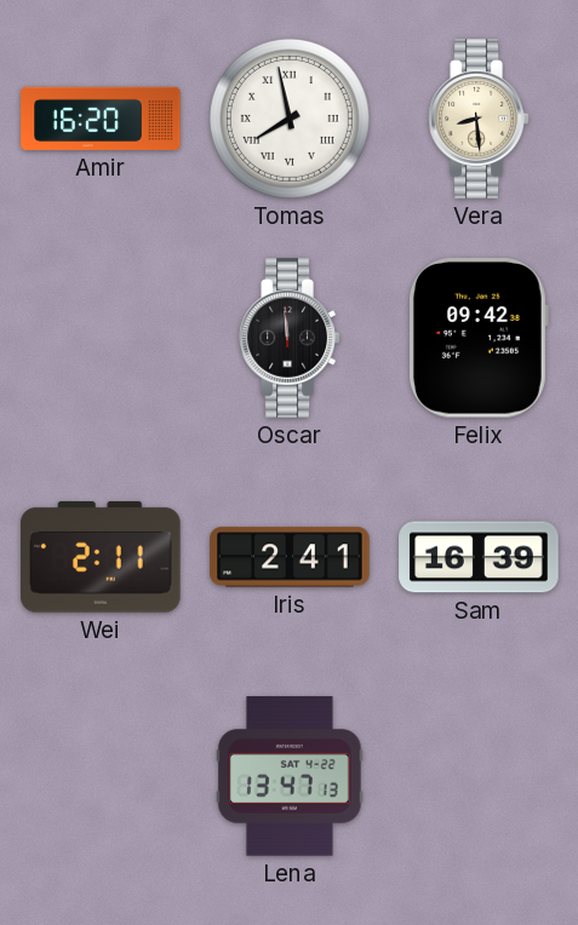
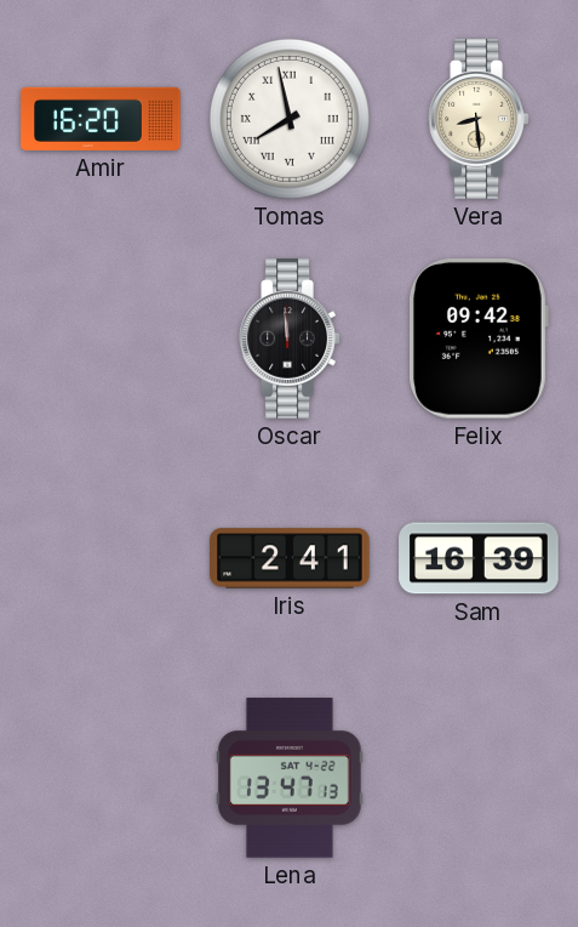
Wei: 2:11 -> none
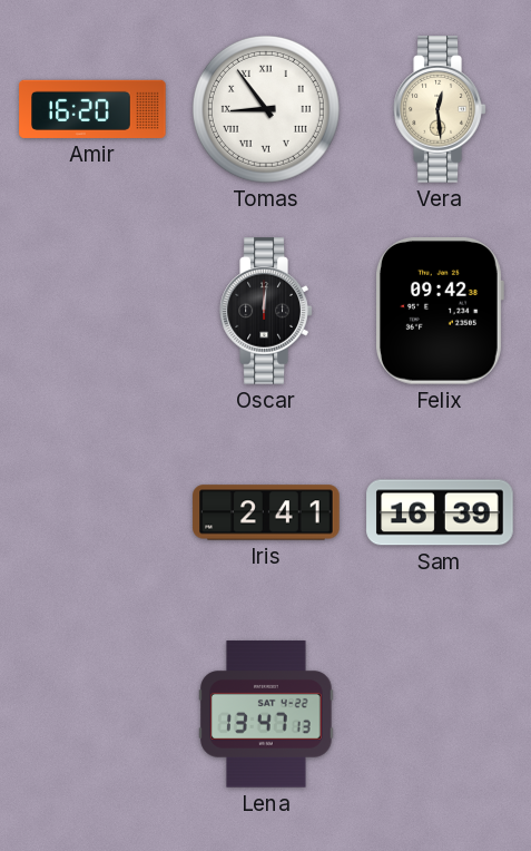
Tomas: 7:58 -> 8:54
Vera: 8:29 -> 12:29
Oscar: 11:59 -> 12:01
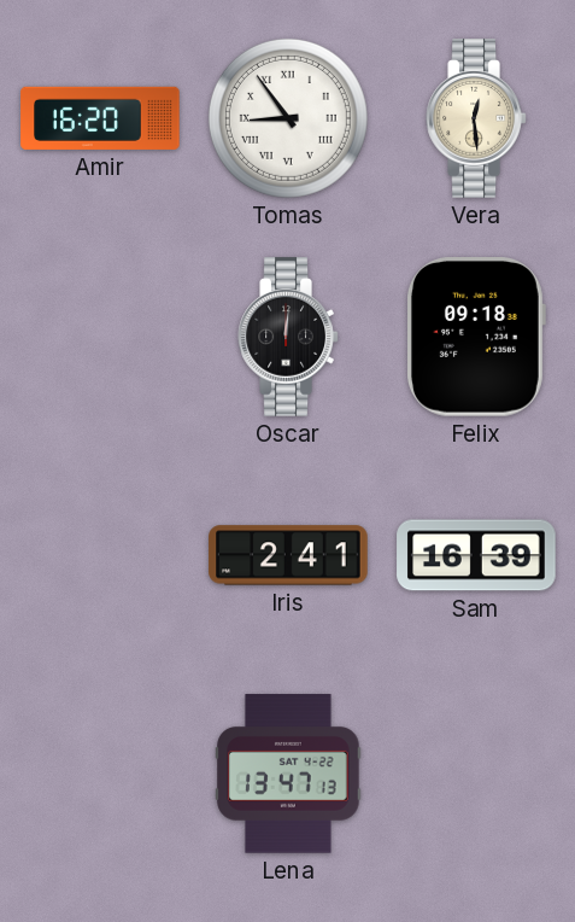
Felix: 09:42 -> 09:18
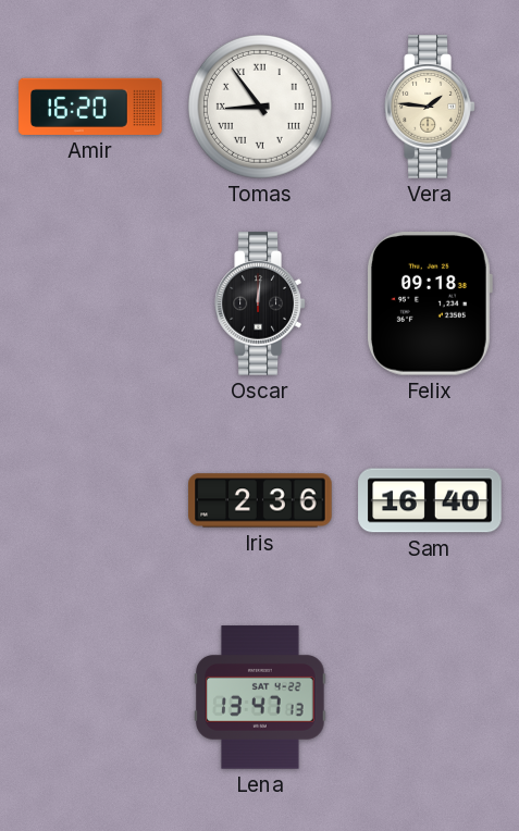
Vera: 12:29 -> 1:46
Iris: 2:41 -> 2:36
Sam: 16:39 -> 16:40
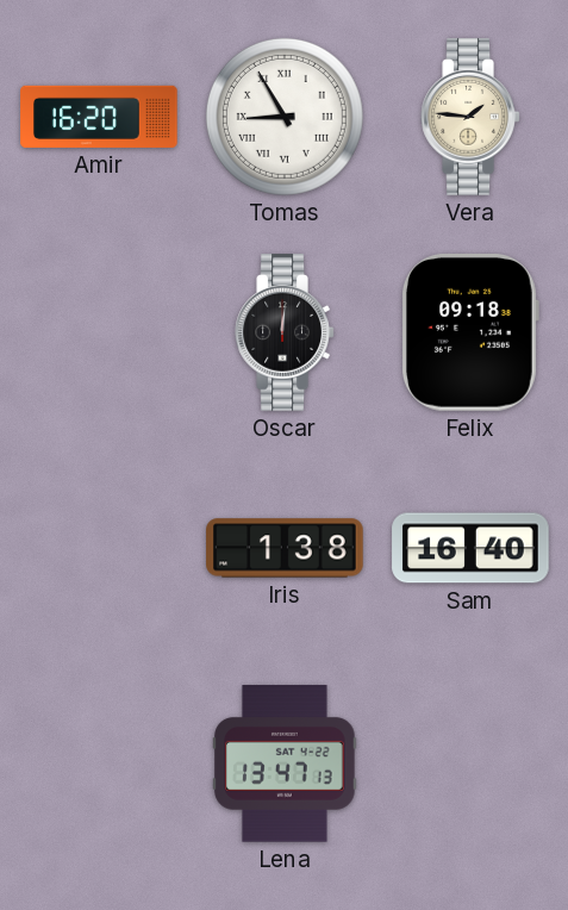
Tomas: 8:54 -> 8:55
Iris: 2:36 -> 1:38
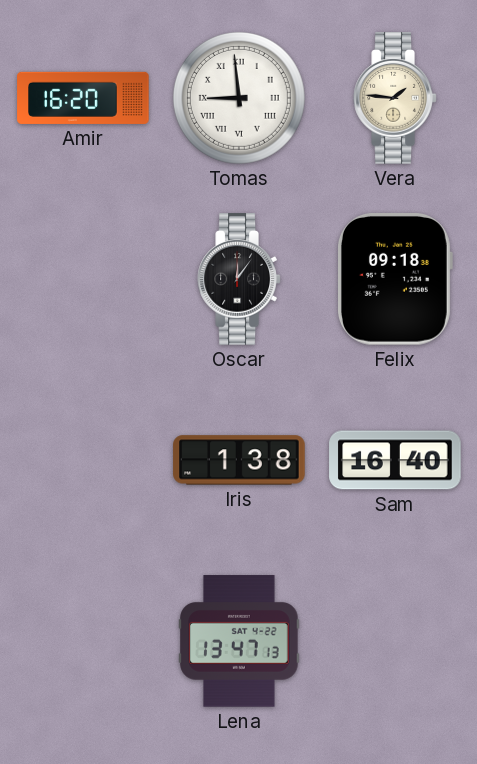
Tomas: 8:55 -> 8:59
Oscar: 12:01 -> 12:06
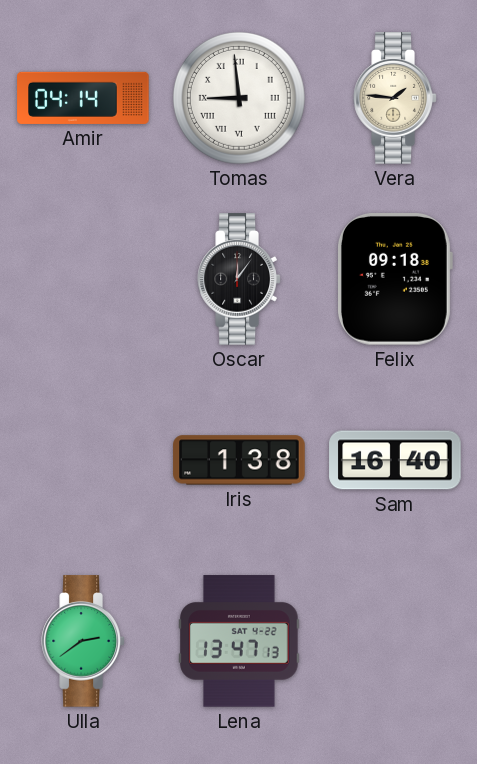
Amir: 16:20 -> 04:14
Ulla: none -> 2:39
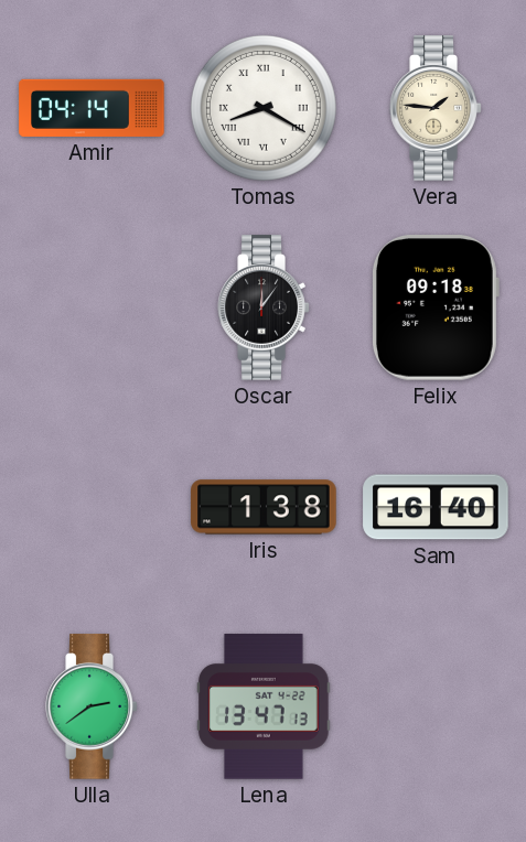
Tomas: 8:59 -> 8:20
